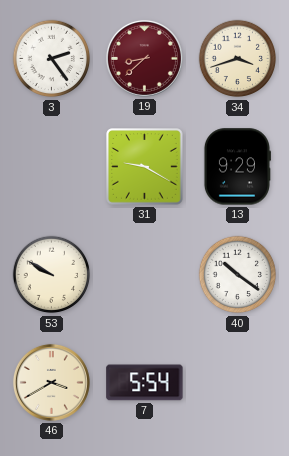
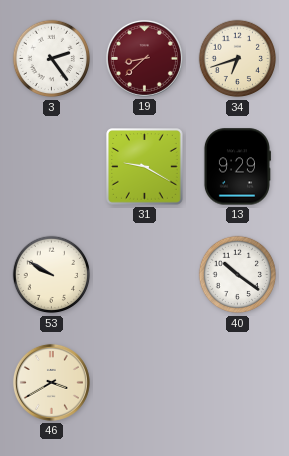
34: 3:42 -> 6:42
7: 5:54 -> none
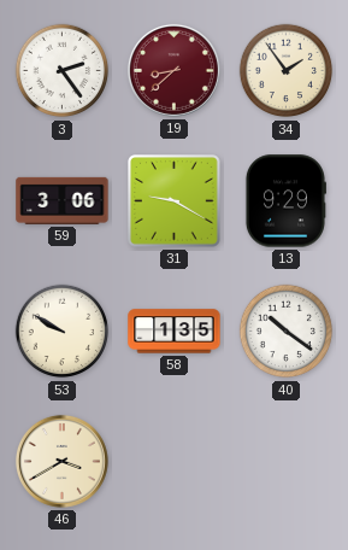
34: 6:42 -> 1:54
59: none -> 3:06
58: none -> 1:35
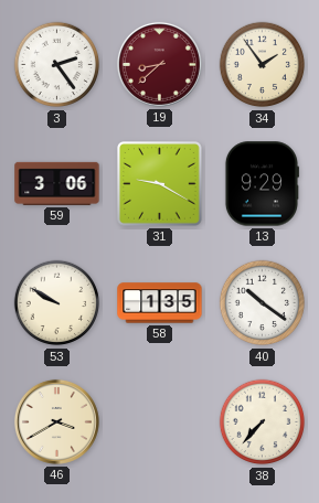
38: none -> 7:37
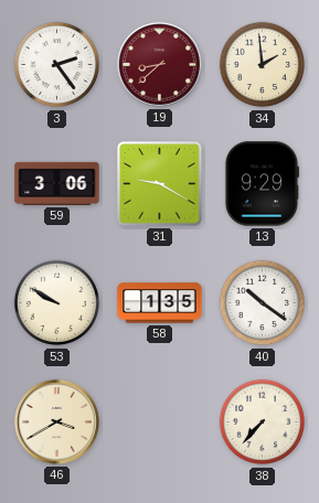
34: 1:54 -> 1:59
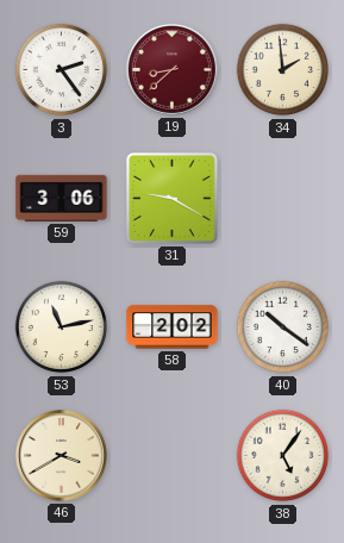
13: 9:29 -> none
53: 9:50 -> 11:13
58: 1:35 -> 2:02
38: 7:37 -> 5:06
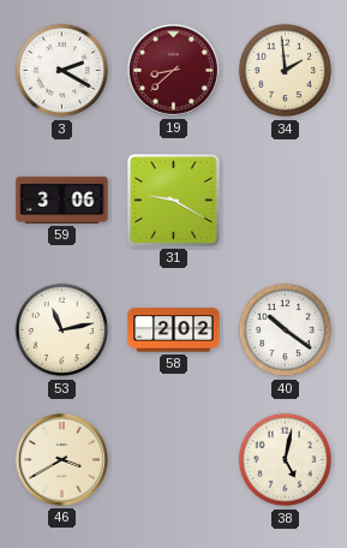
3: 2:24 -> 2:20
38: 5:06 -> 5:02
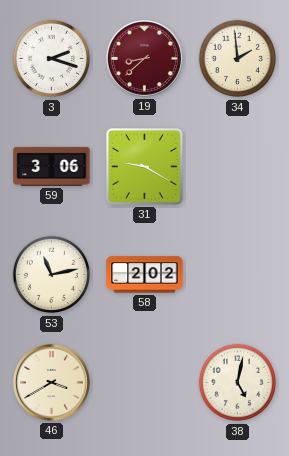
3: 2:20 -> 2:18
40: 10:21 -> none
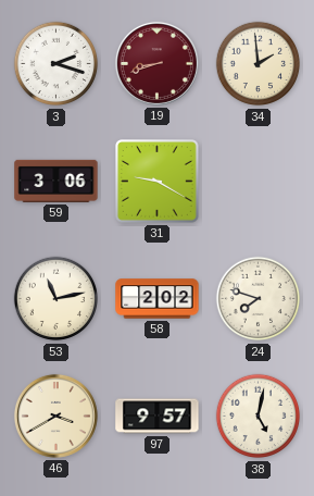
19: 8:38 -> 8:42
24: none -> 7:48
97: none -> 9:57
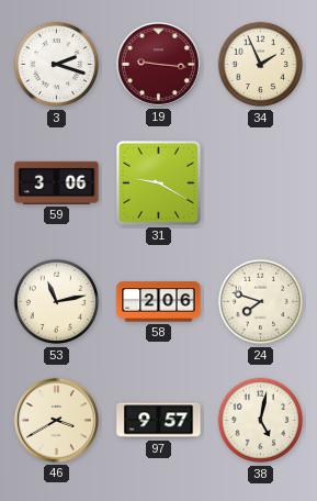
19: 8:42 -> 9:16
34: 1:59 -> 1:56
58: 2:02 -> 2:06
